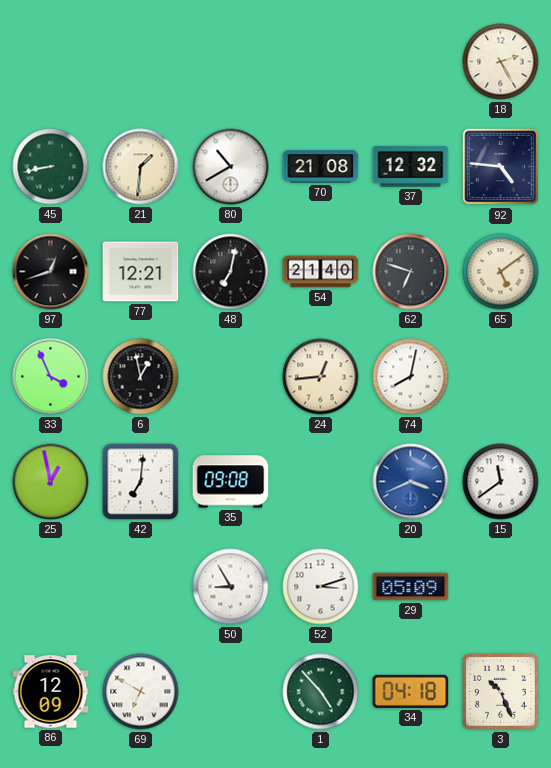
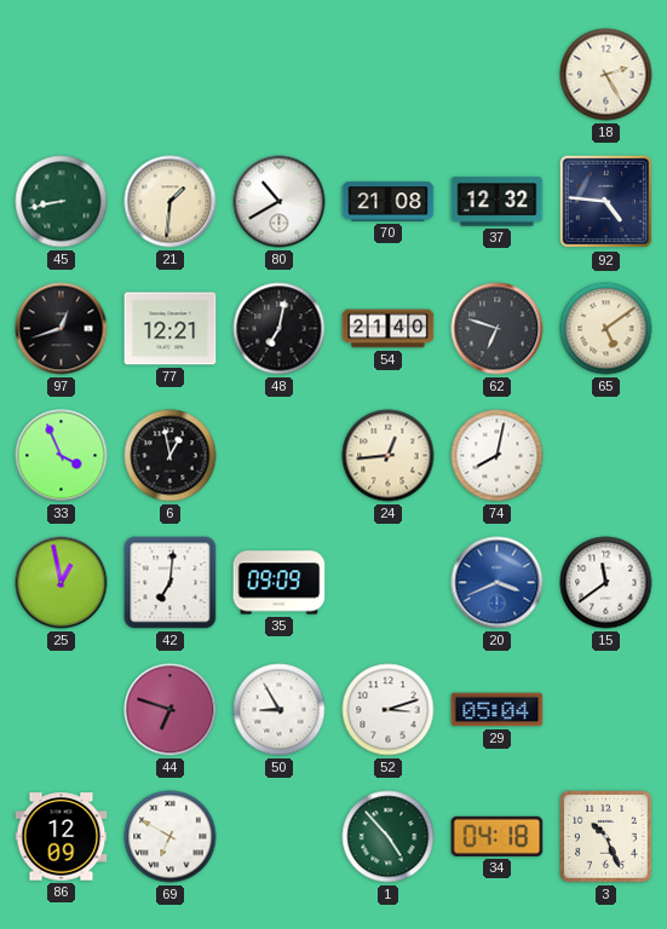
35: 09:08 -> 09:09
44: none -> 6:48
29: 05:09 -> 05:04
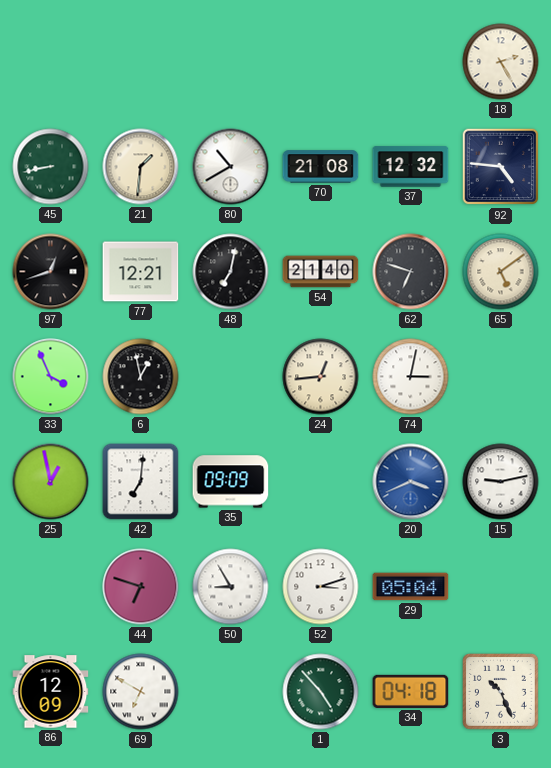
74: 8:02 -> 3:02
15: 11:39 -> 9:13
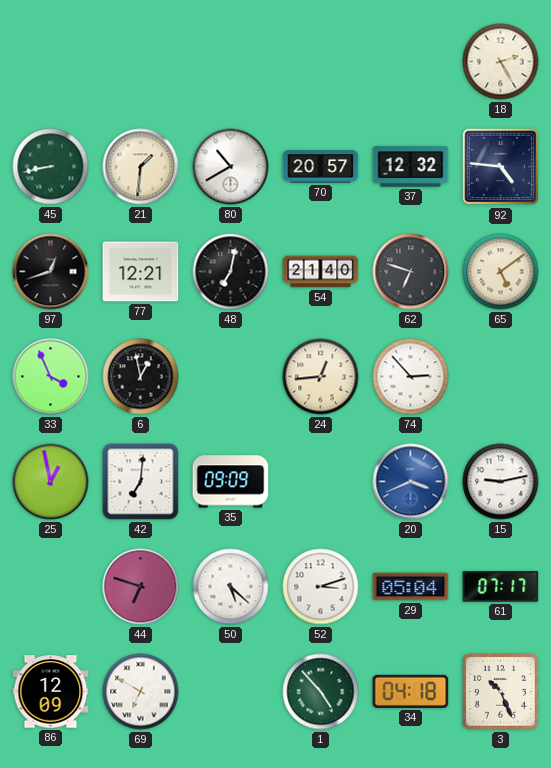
70: 21:08 -> 20:57
74: 3:02 -> 2:53
50: 8:55 -> 5:22
61: none -> 07:17
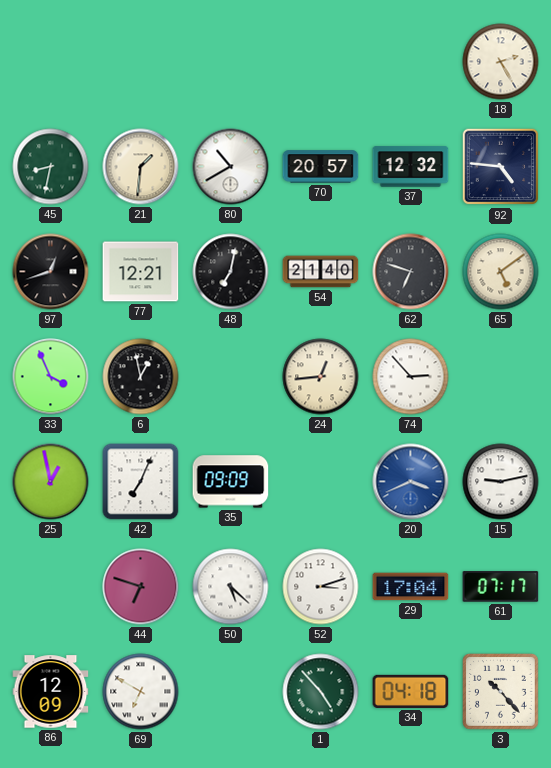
45: 8:43 -> 8:32
42: 7:01 -> 7:04
29: 05:04 -> 17:04
3: 10:26 -> 10:23
